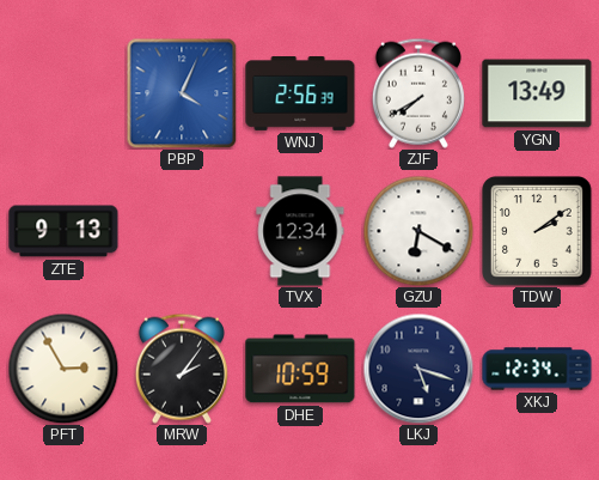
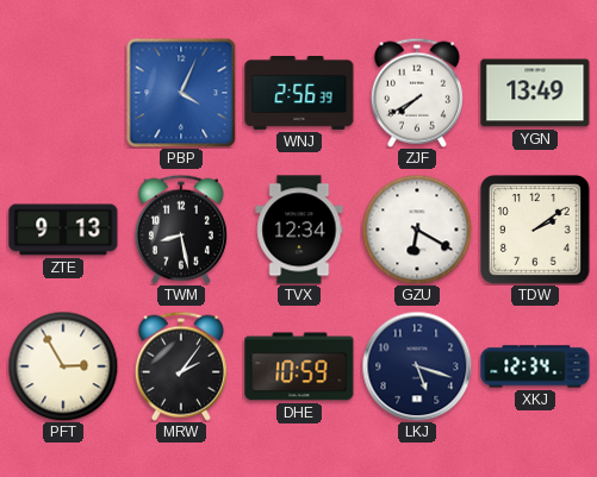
TWM: none -> 8:28
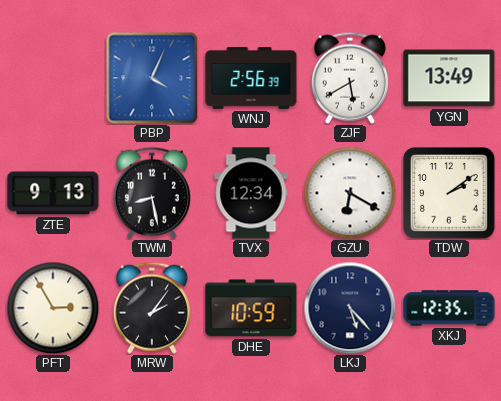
ZJF: 7:40 -> 5:40
LKJ: 5:18 -> 5:23
XKJ: 12:34 -> 12:35
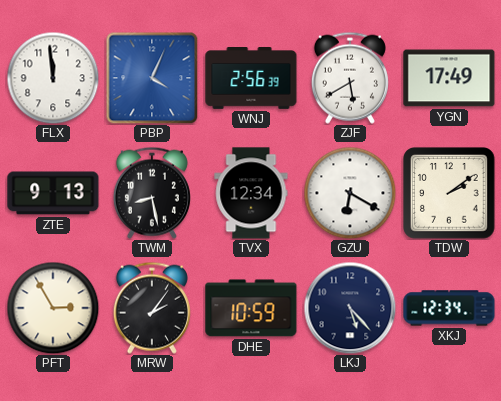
FLX: none -> 11:59
YGN: 13:49 -> 17:49
XKJ: 12:35 -> 12:34
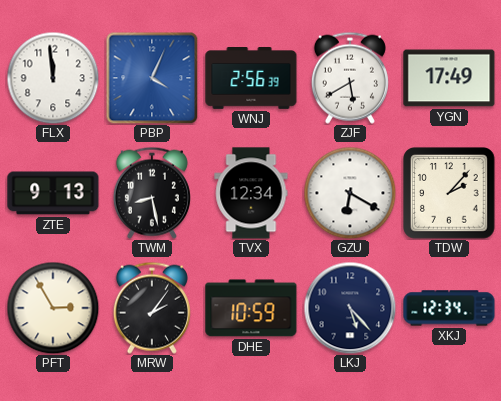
TDW: 2:09 -> 2:07
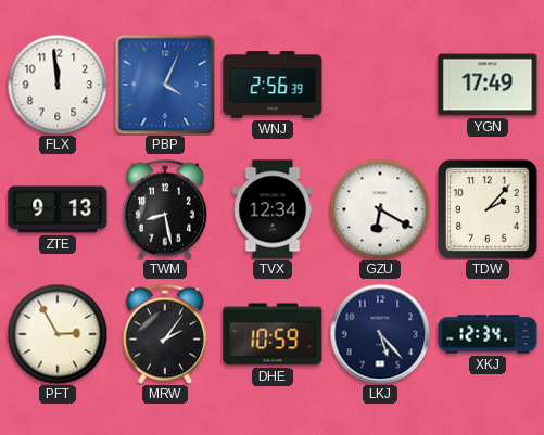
ZJF: 5:40 -> none
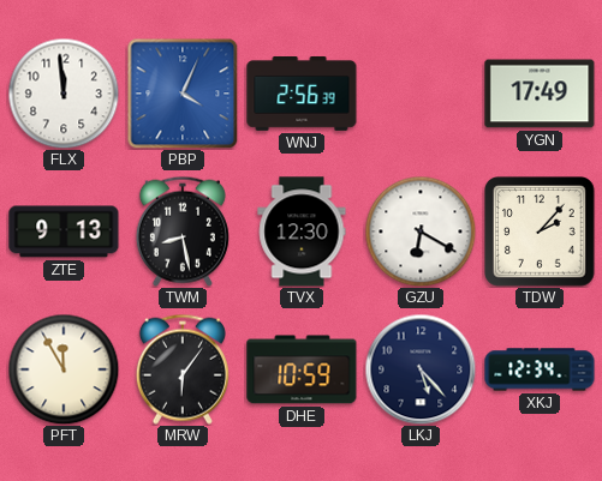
TVX: 12:34 -> 12:30
PFT: 2:55 -> 11:55
MRW: 2:06 -> 6:06
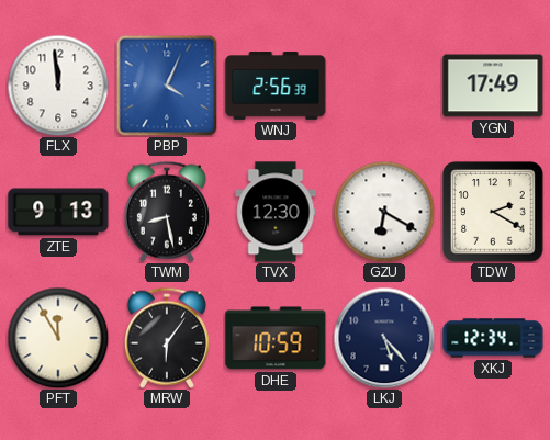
TDW: 2:07 -> 2:20
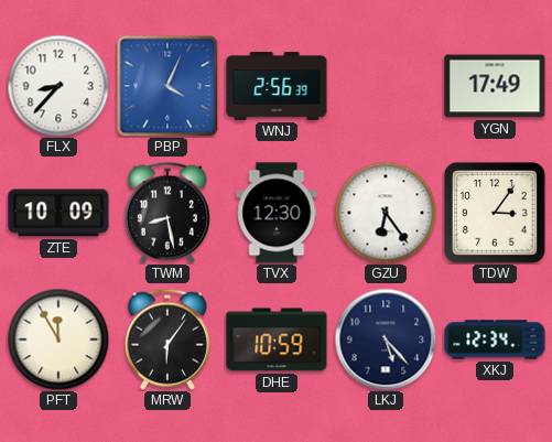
FLX: 11:59 -> 8:37
ZTE: 9:13 -> 10:09
GZU: 6:20 -> 6:24
TDW: 2:20 -> 3:06
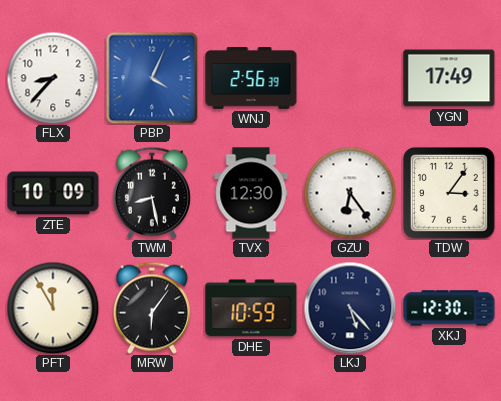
XKJ: 12:34 -> 12:30
